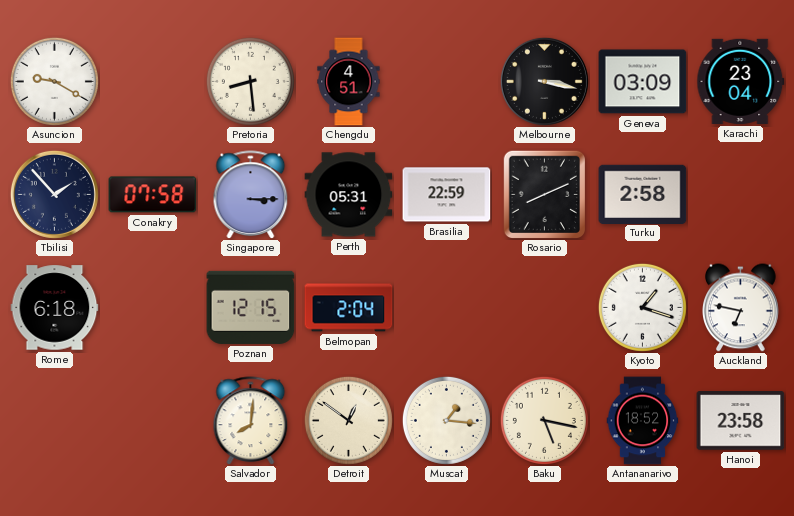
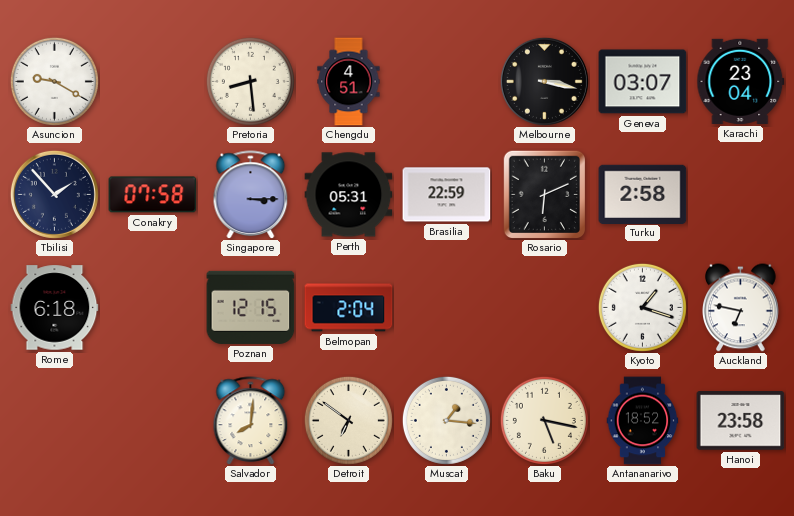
Geneva: 03:09 -> 03:07
Rosario: 8:11 -> 6:11
Detroit: 12:51 -> 6:51
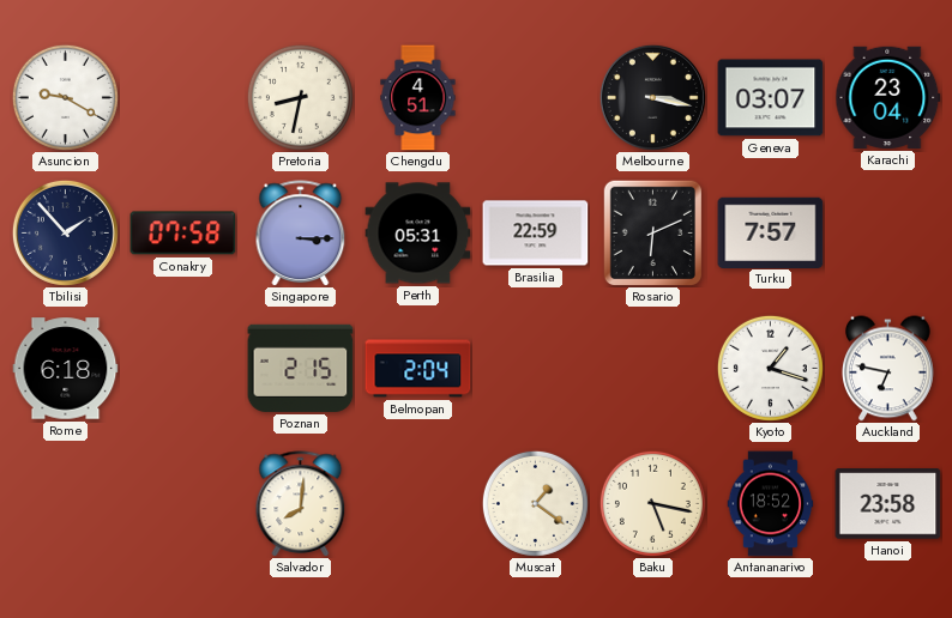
Pretoria: 8:29 -> 8:32
Turku: 2:58 -> 7:57
Poznan: 12:15 -> 2:15
Detroit: 6:51 -> none
Muscat: 1:16 -> 1:21
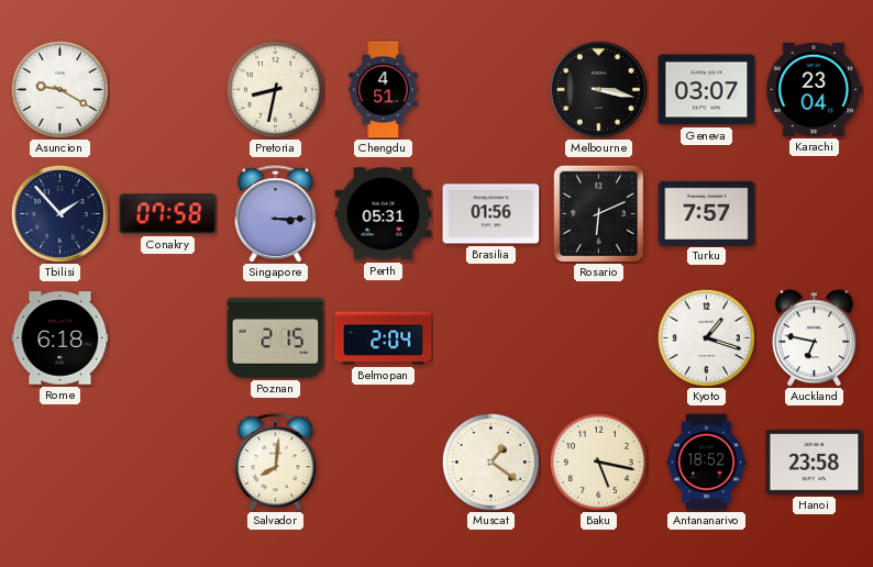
Brasilia: 22:59 -> 01:56
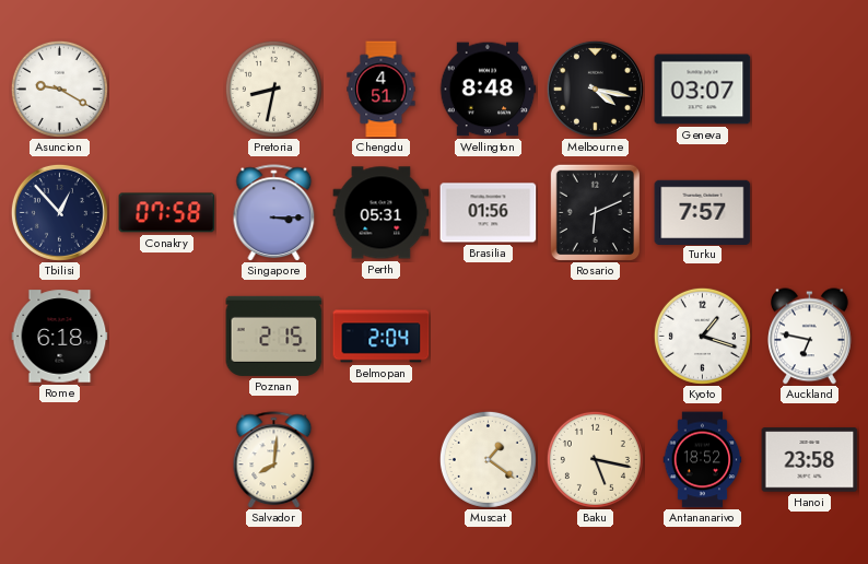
Wellington: none -> 8:48
Melbourne: 3:17 -> 4:17
Karachi: 23:04 -> none
Tbilisi: 1:53 -> 12:53
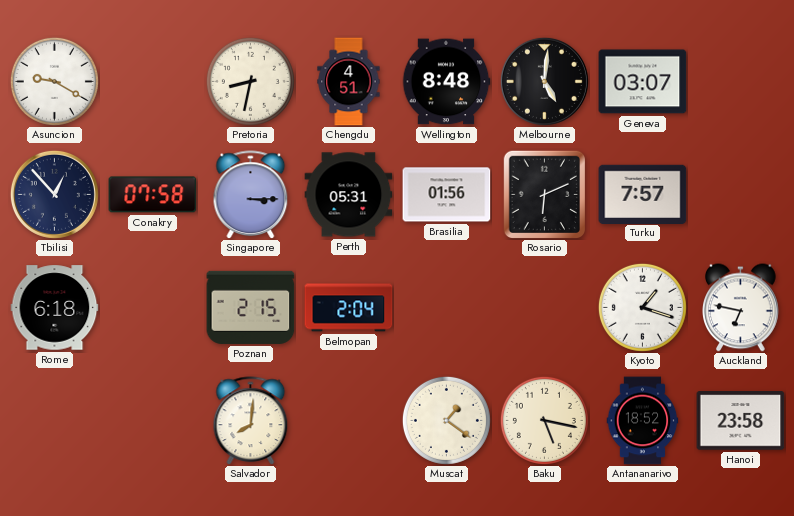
Melbourne: 4:17 -> 5:01
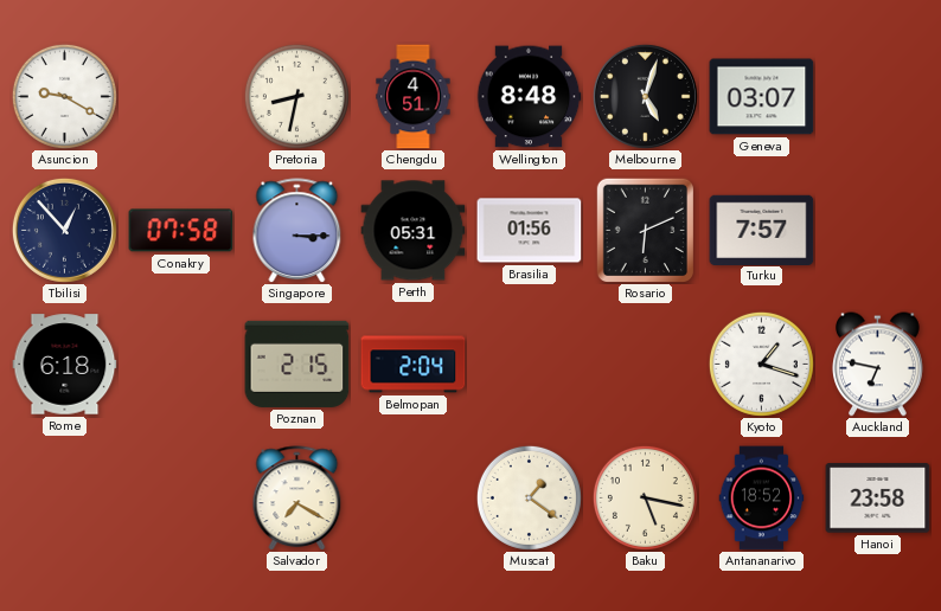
Melbourne: 5:01 -> 5:03
Salvador: 8:01 -> 7:20
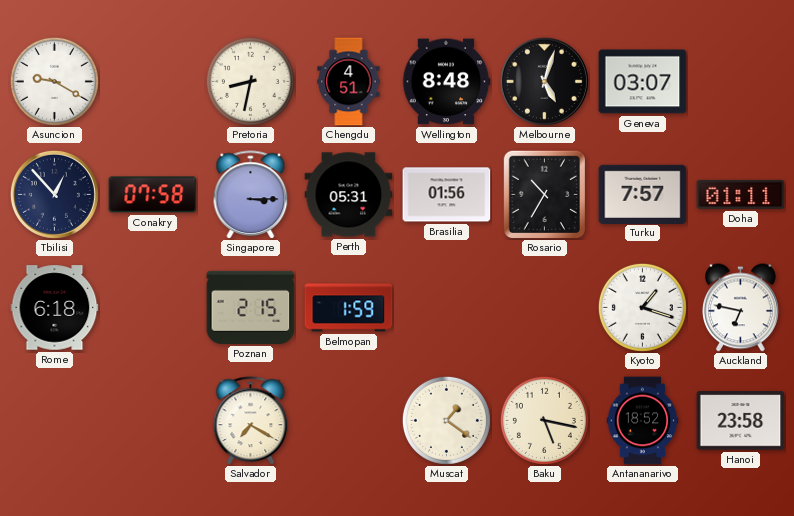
Rosario: 6:11 -> 10:35
Doha: none -> 01:11
Belmopan: 2:04 -> 1:59
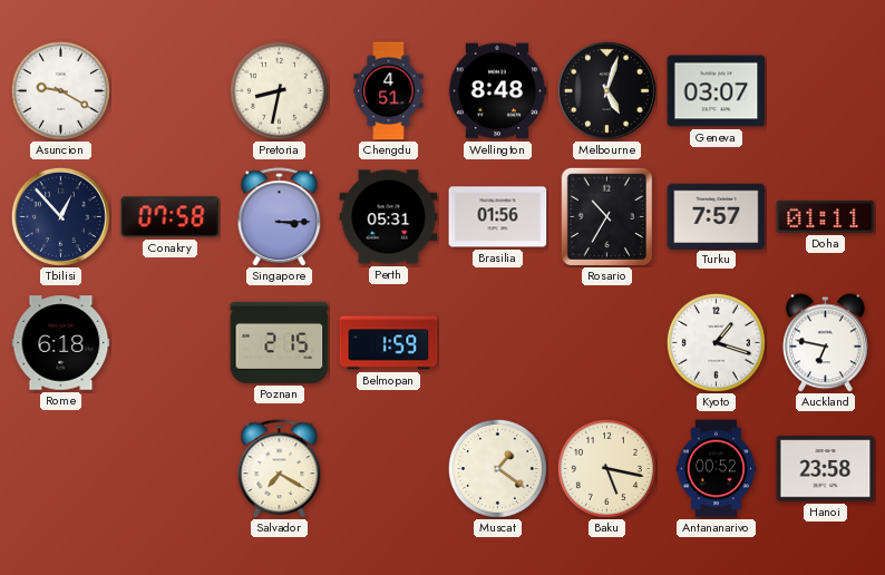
Antananarivo: 18:52 -> 00:52
